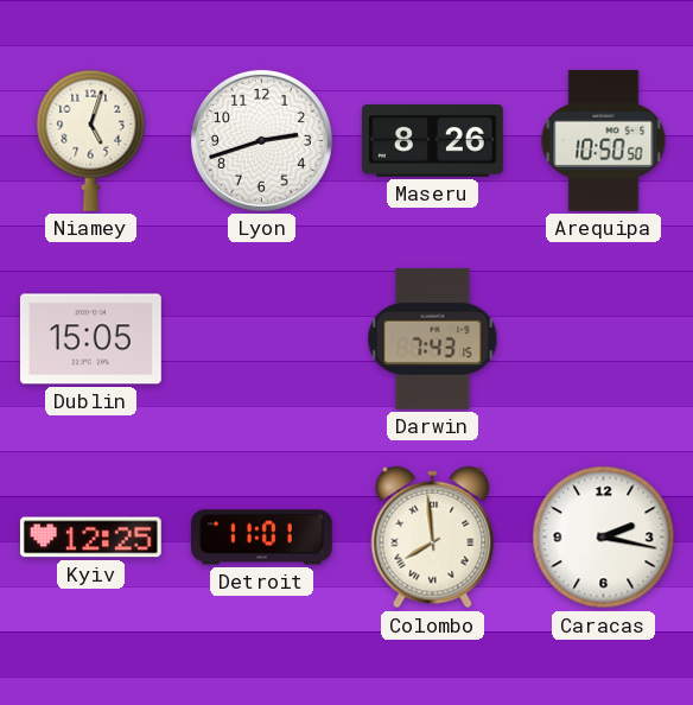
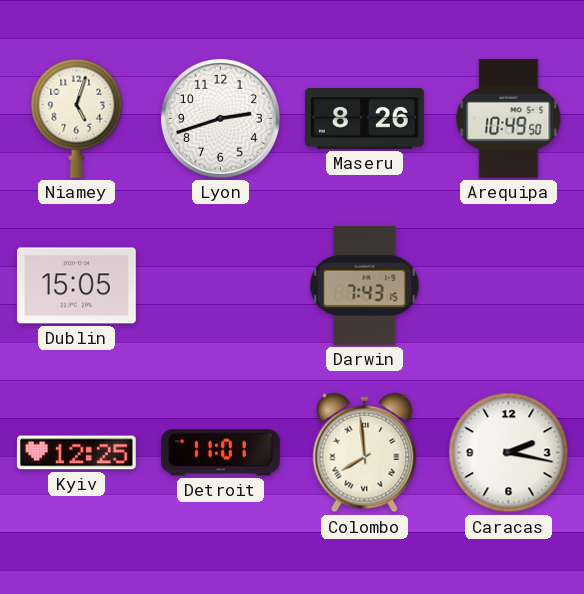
Arequipa: 10:50 -> 10:49
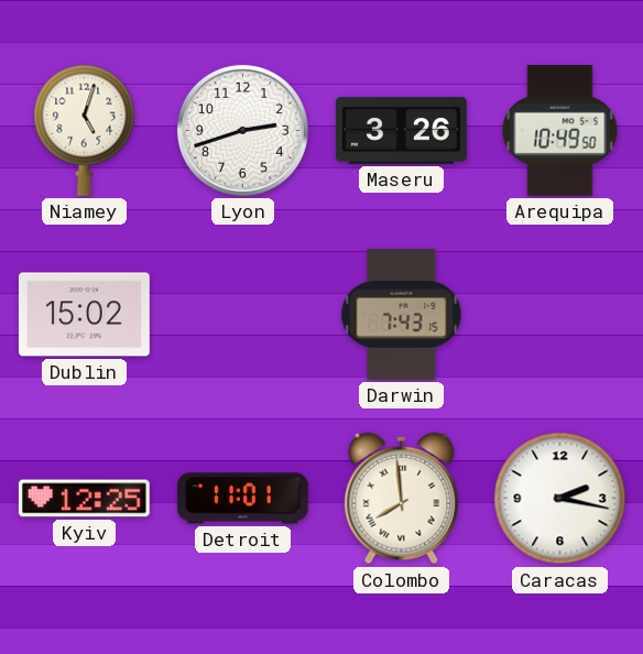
Maseru: 8:26 -> 3:26
Dublin: 15:05 -> 15:02
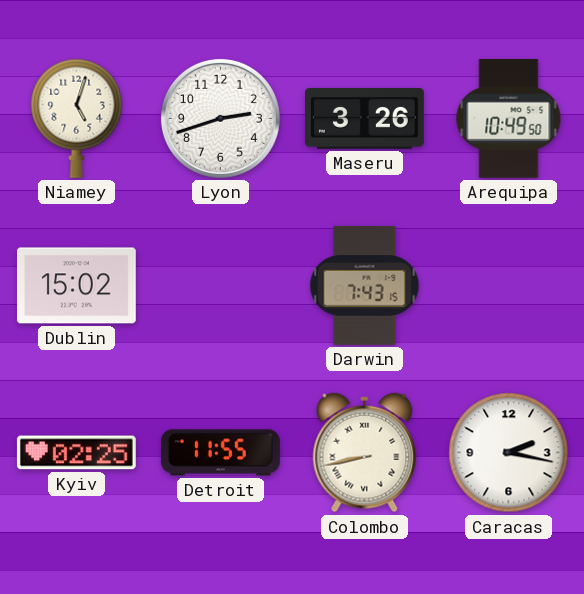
Kyiv: 12:25 -> 02:25
Detroit: 11:01 -> 11:55
Colombo: 7:59 -> 8:43
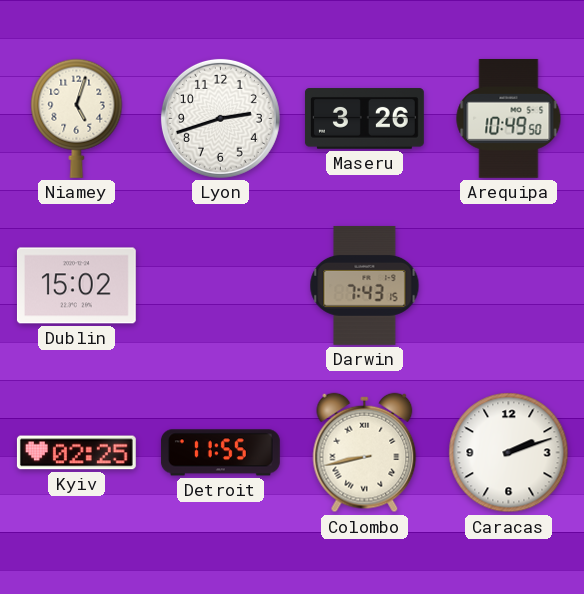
Caracas: 2:17 -> 2:12
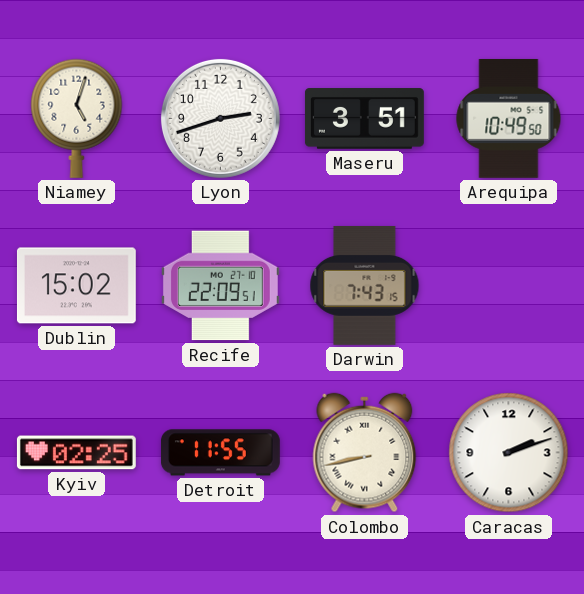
Maseru: 3:26 -> 3:51
Recife: none -> 22:09
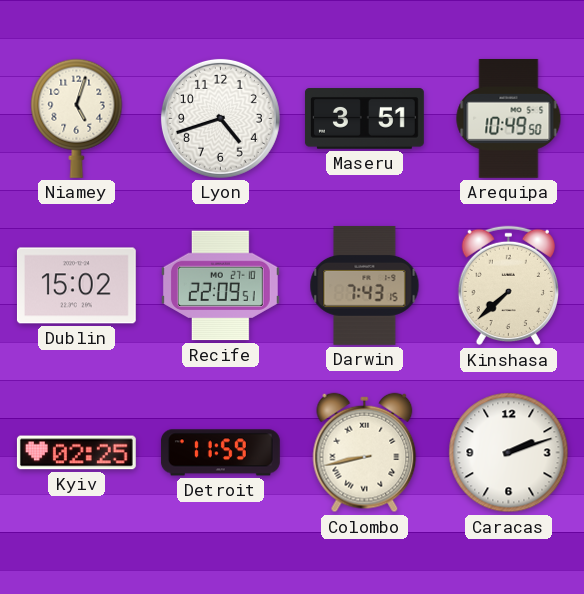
Lyon: 2:42 -> 4:42
Kinshasa: none -> 7:38
Detroit: 11:55 -> 11:59
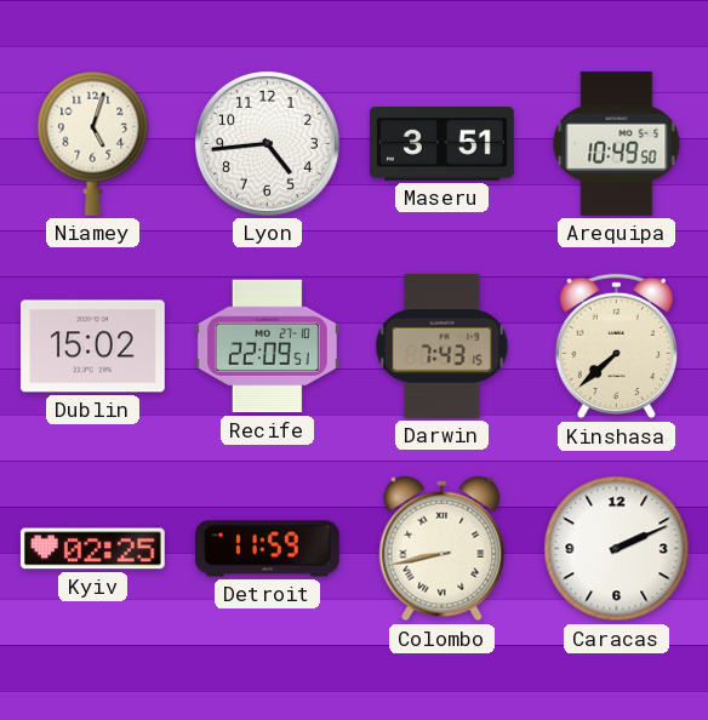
Lyon: 4:42 -> 4:44
Caracas: 2:12 -> 2:11
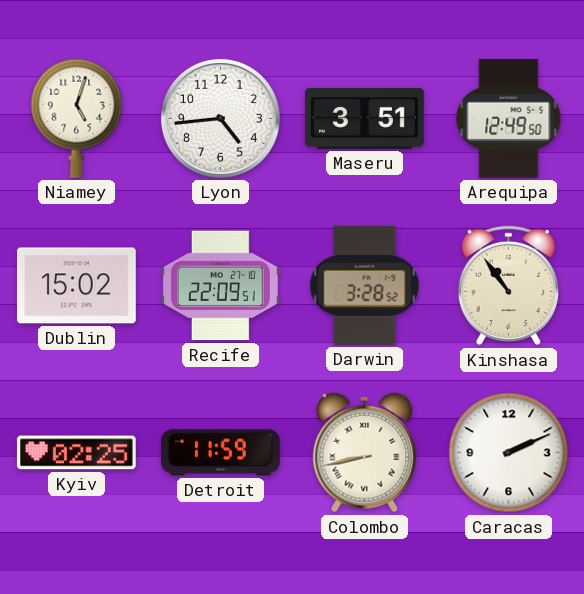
Arequipa: 10:49 -> 12:49
Darwin: 7:43 -> 3:28
Kinshasa: 7:38 -> 10:54
